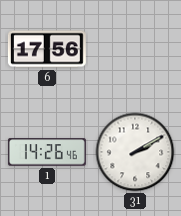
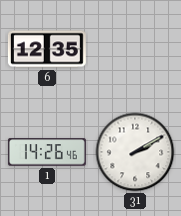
6: 17:56 -> 12:35
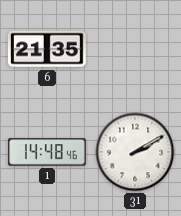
6: 12:35 -> 21:35
1: 14:26 -> 14:48
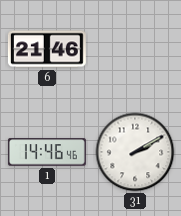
6: 21:35 -> 21:46
1: 14:48 -> 14:46
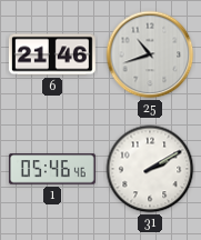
25: none -> 10:42
1: 14:46 -> 05:46
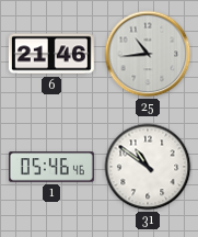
25: 10:42 -> 10:44
31: 2:10 -> 10:51
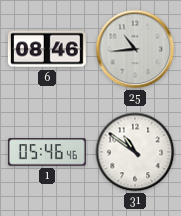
6: 21:46 -> 08:46
